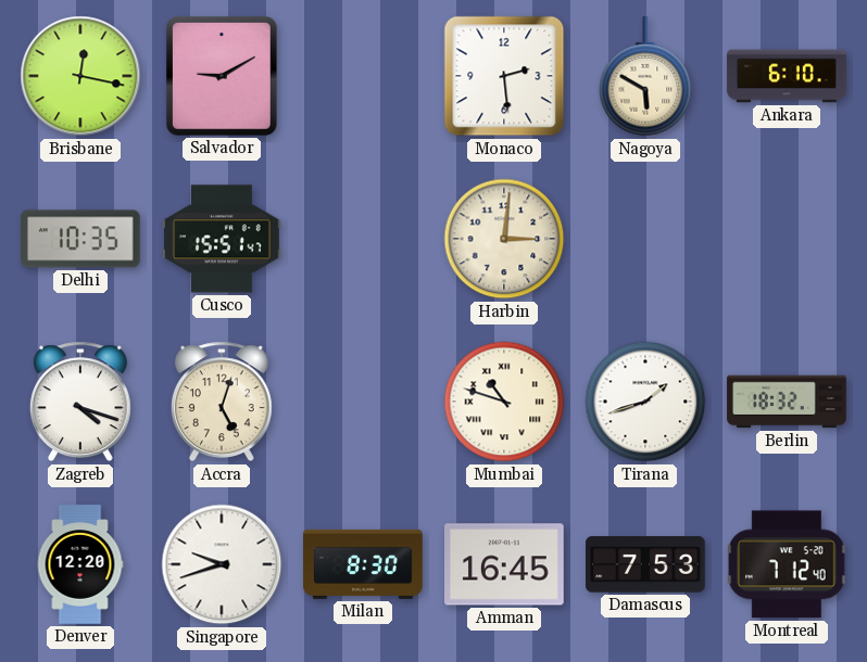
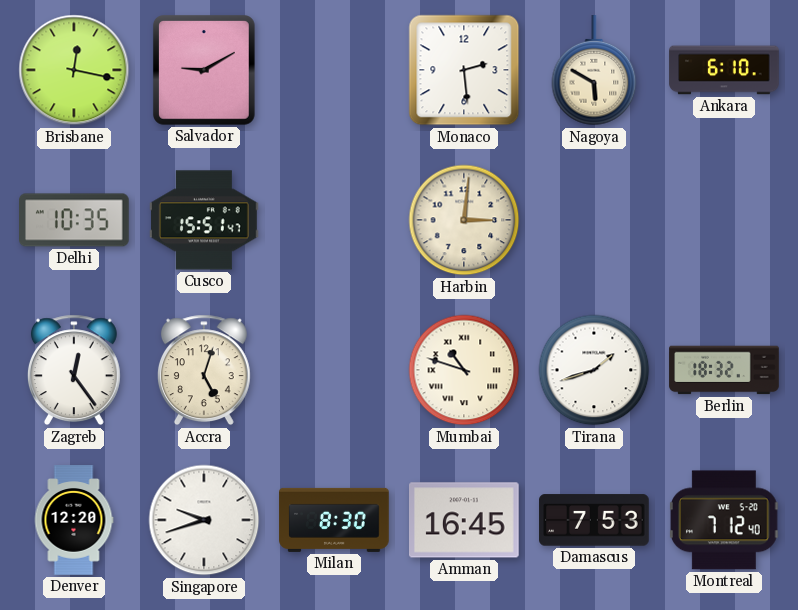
Zagreb: 4:18 -> 12:24
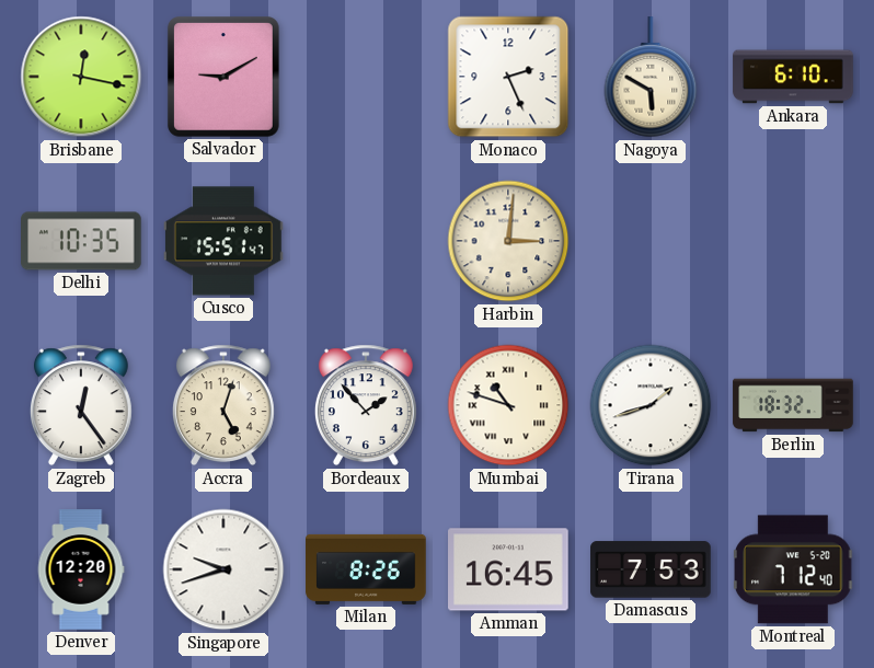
Monaco: 2:29 -> 2:26
Bordeaux: none -> 1:53
Milan: 8:30 -> 8:26
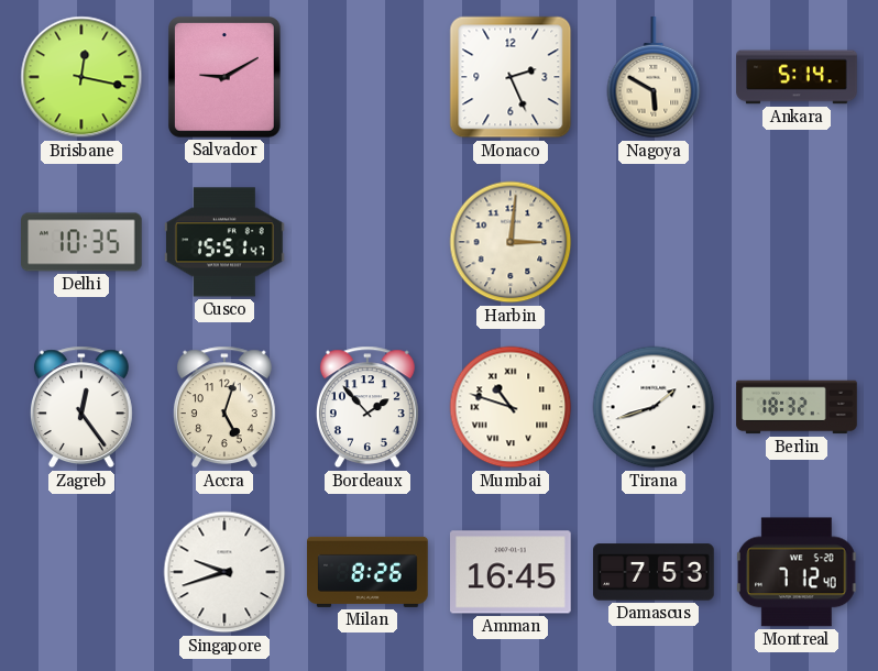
Ankara: 6:10 -> 5:14
Denver: 12:20 -> none
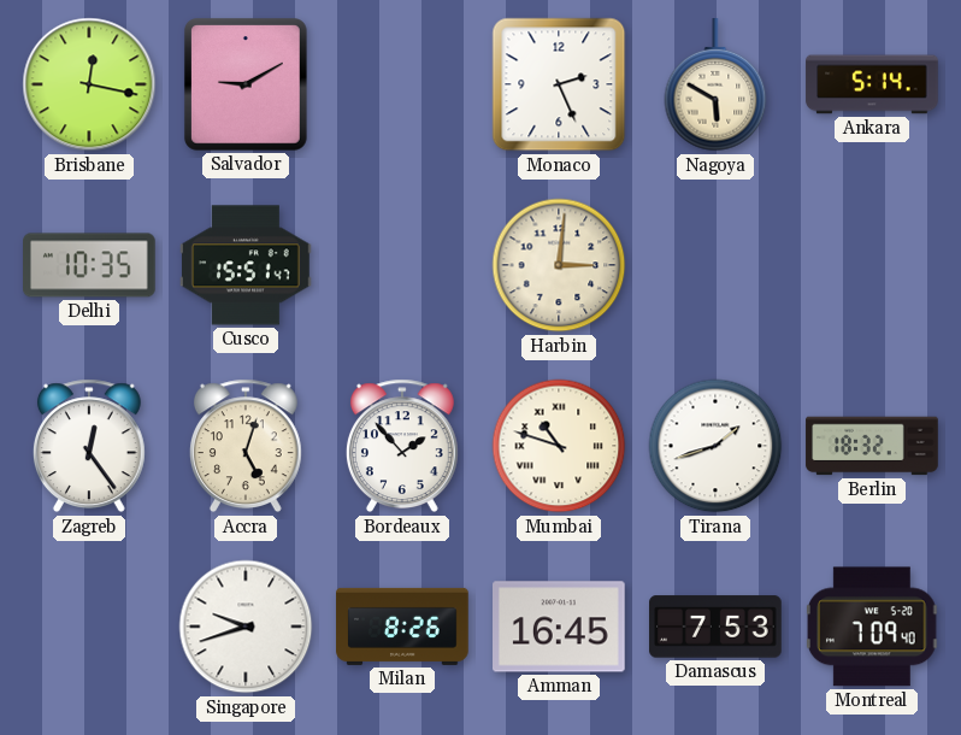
Montreal: 7:12 -> 7:09
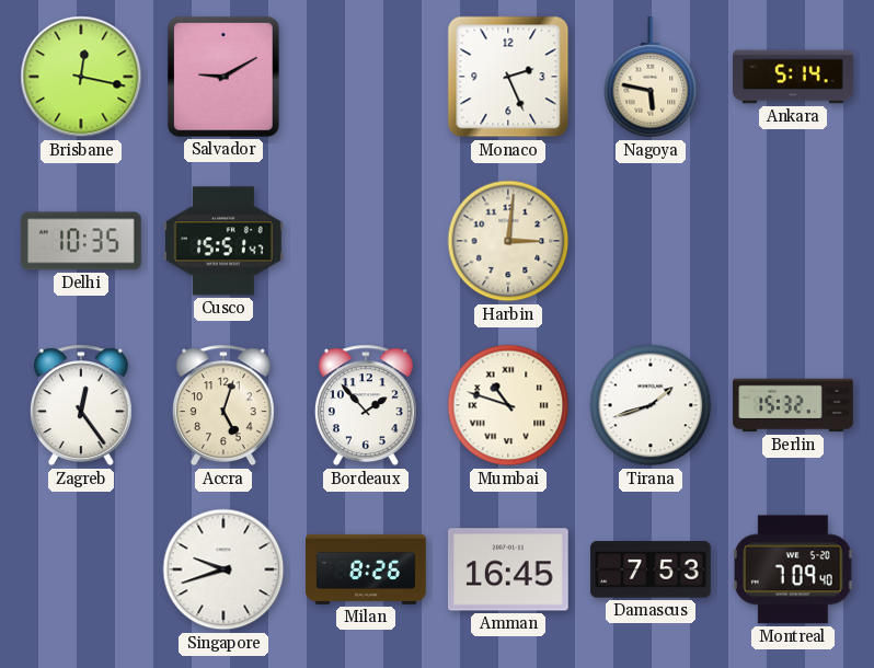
Nagoya: 5:50 -> 5:47
Berlin: 18:32 -> 15:32
